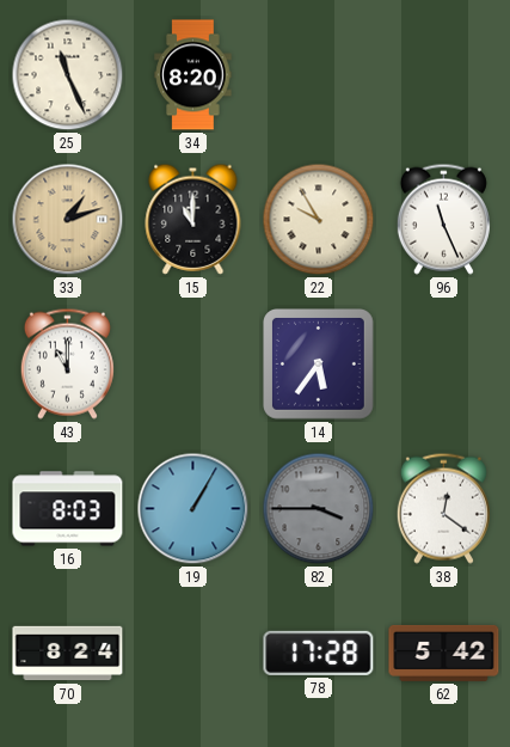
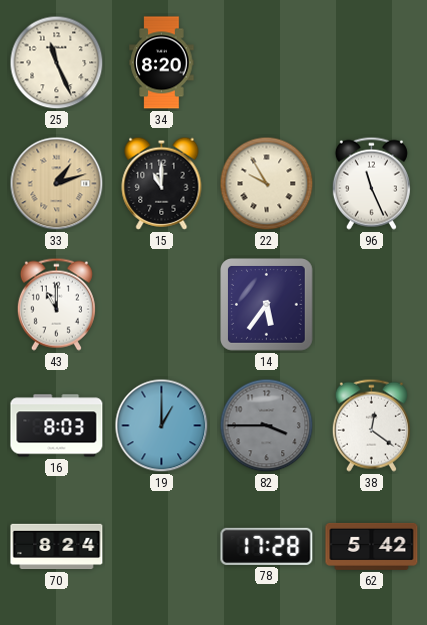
19: 1:05 -> 1:00
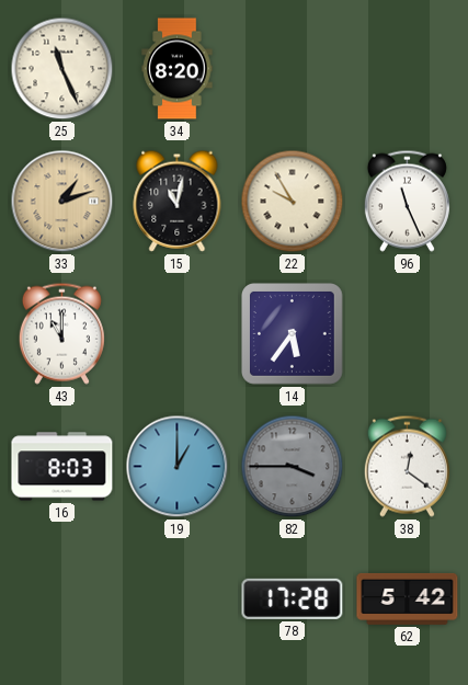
15: 11:00 -> 11:02
70: 8:24 -> none
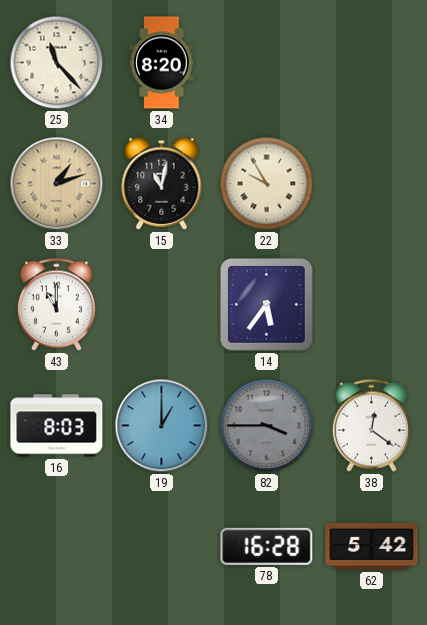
25: 11:26 -> 11:23
96: 11:26 -> none
78: 17:28 -> 16:28
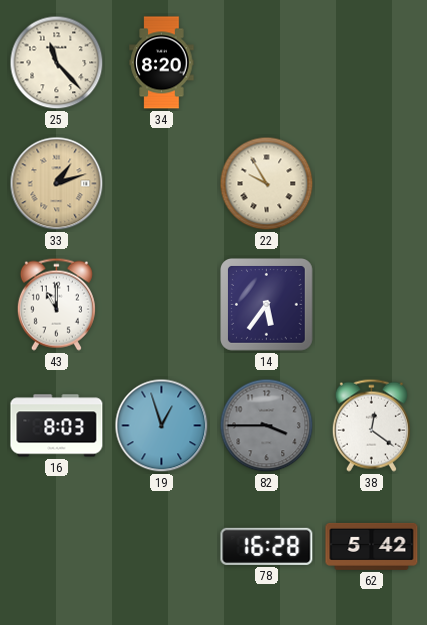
15: 11:02 -> none
19: 1:00 -> 12:57
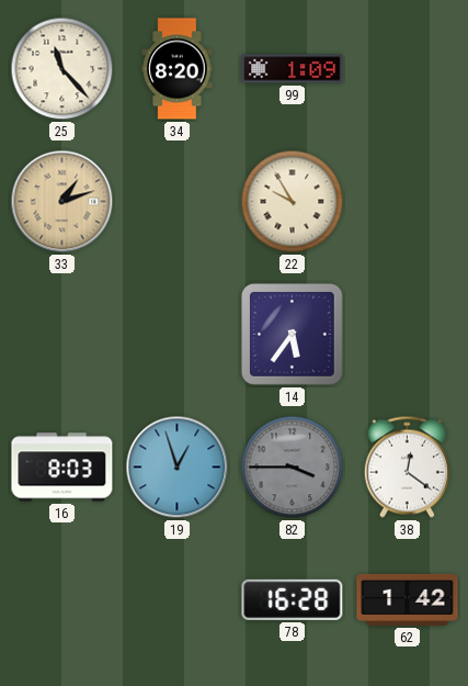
99: none -> 1:09
43: 11:00 -> none
62: 5:42 -> 1:42
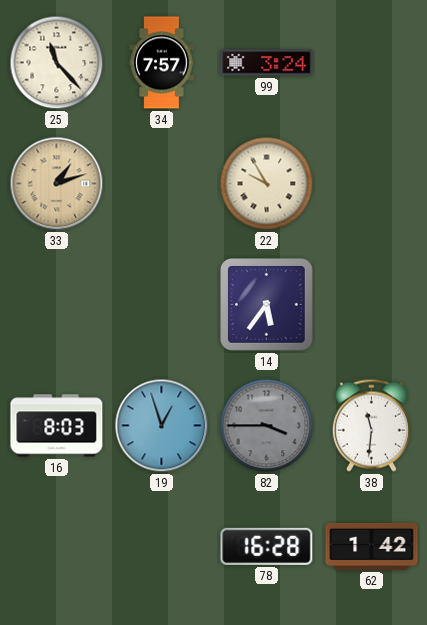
34: 8:20 -> 7:57
99: 1:09 -> 3:24
38: 12:21 -> 11:31
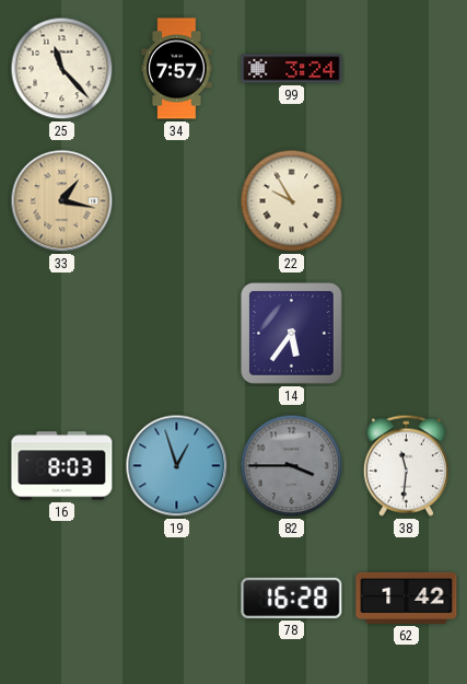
33: 1:12 -> 1:17
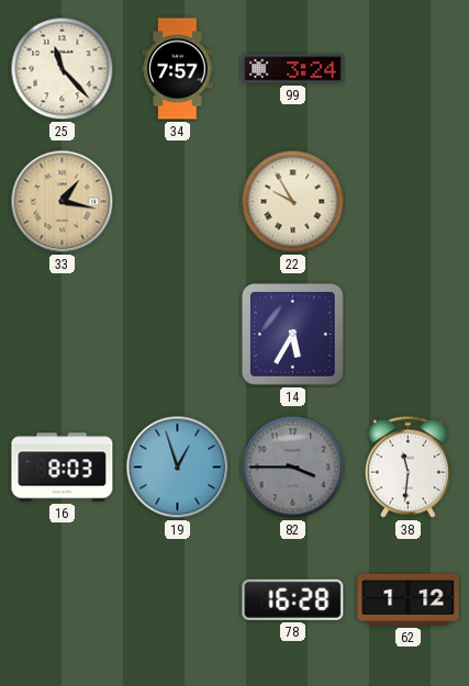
14: 5:36 -> 5:35
62: 1:42 -> 1:12
